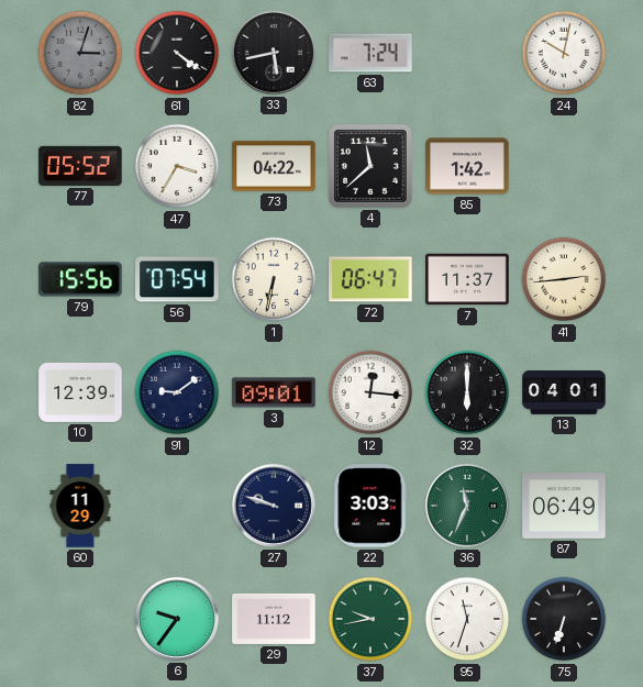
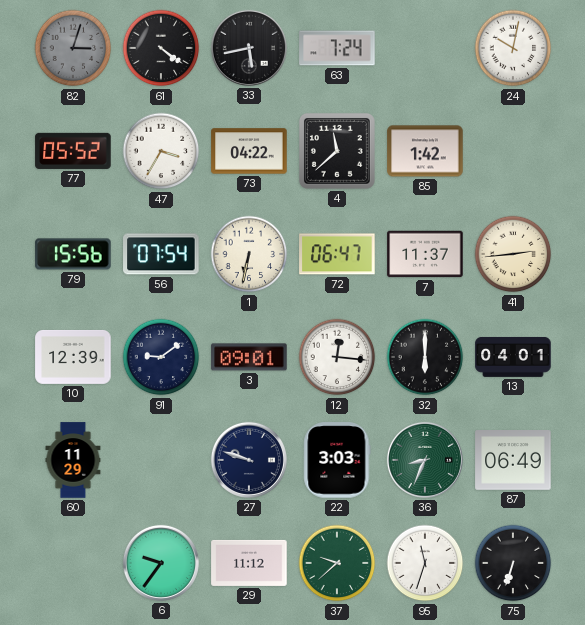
36: 11:34 -> 8:34
37: 9:43 -> 9:38
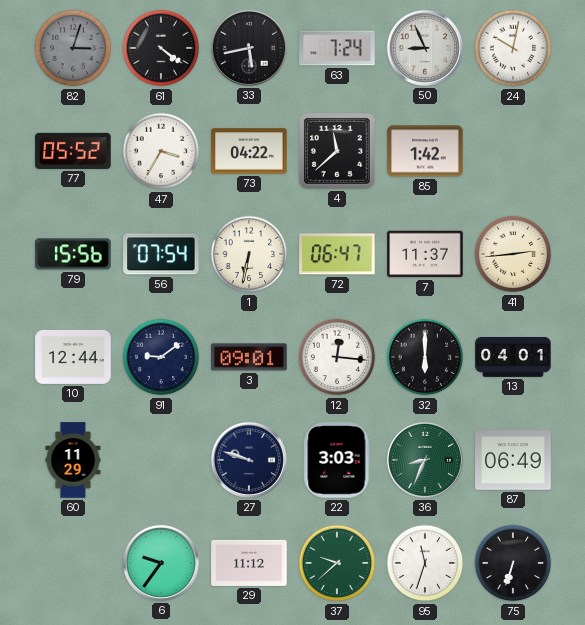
50: none -> 8:56
10: 12:39 -> 12:44
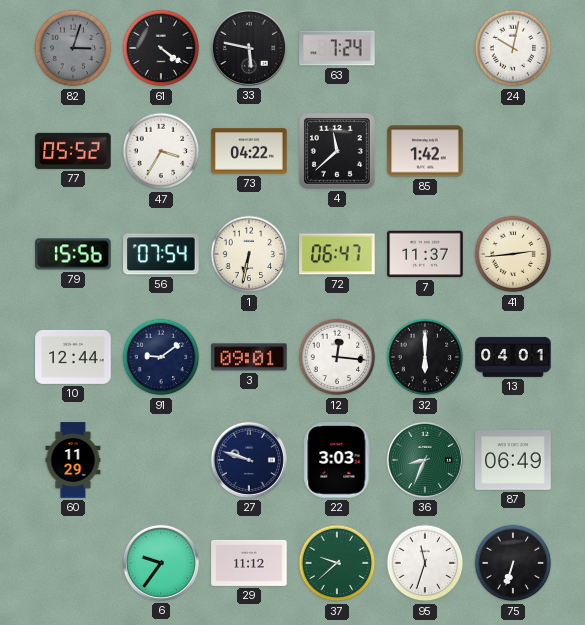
33: 5:43 -> 5:47
50: 8:56 -> none
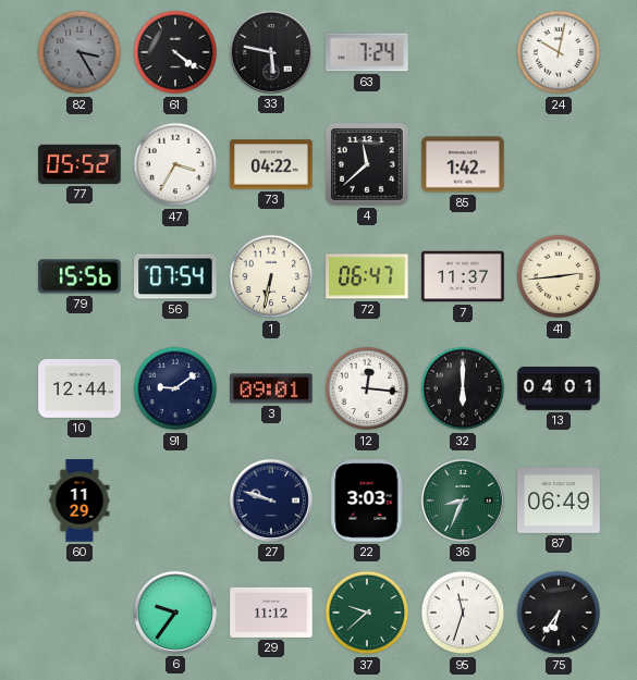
82: 3:03 -> 3:25
75: 6:33 -> 6:36
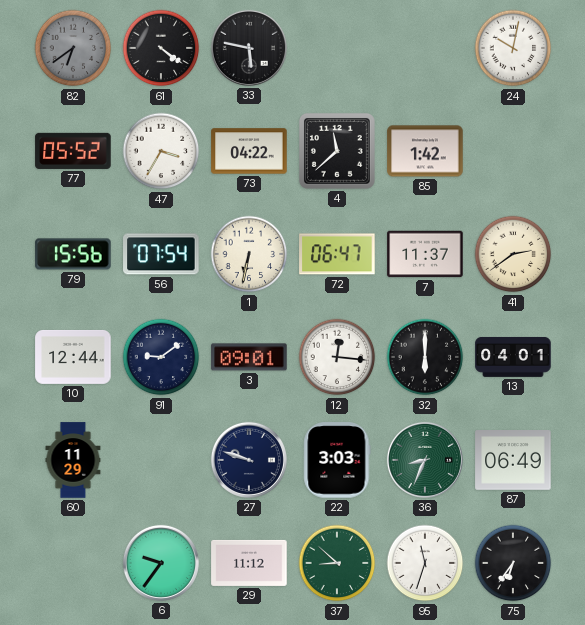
82: 3:25 -> 6:39
63: 7:24 -> none
41: 2:44 -> 2:39
37: 9:38 -> 8:52
